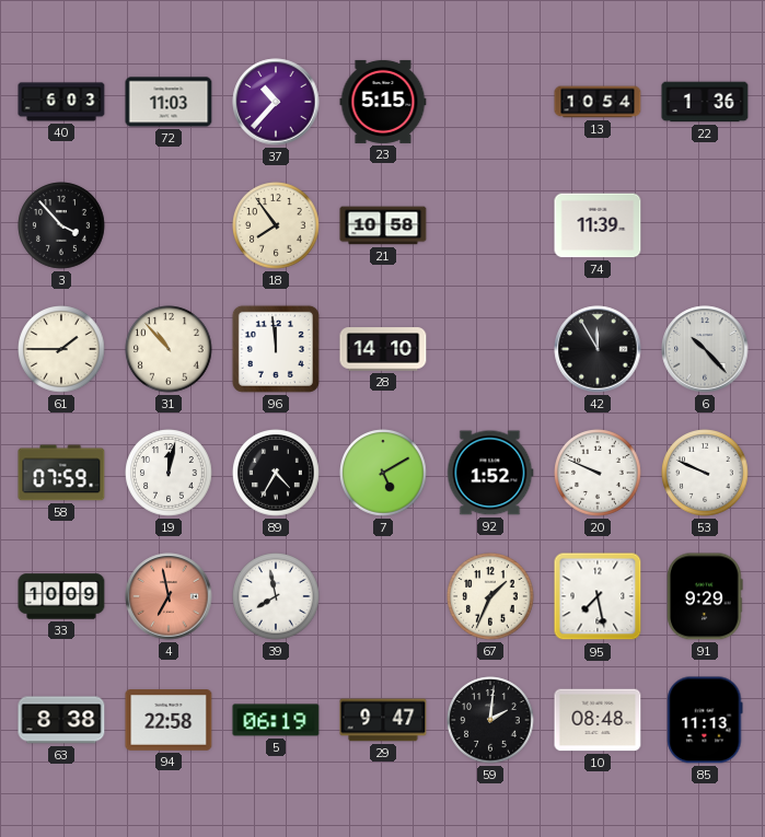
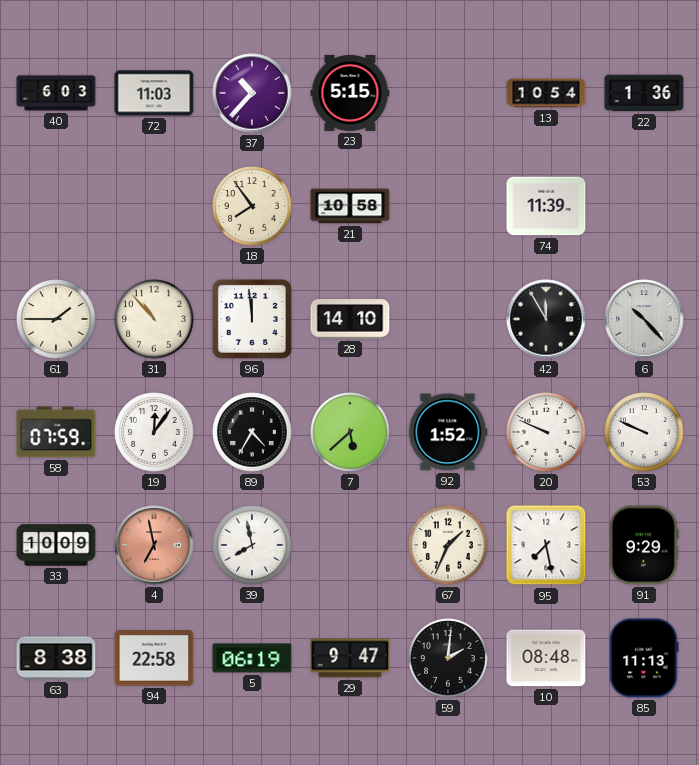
3: 3:53 -> none
19: 12:02 -> 12:06
7: 5:10 -> 5:38
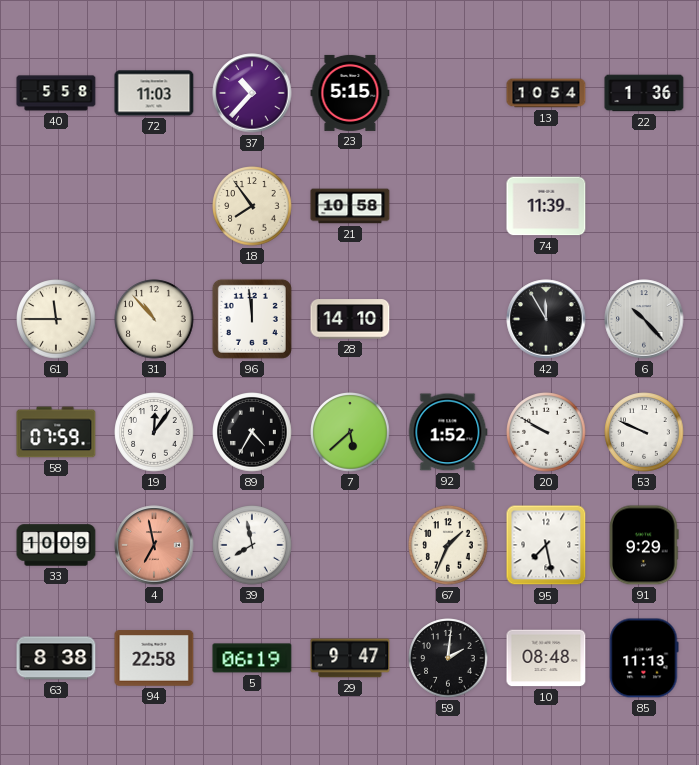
40: 6:03 -> 5:58
61: 1:45 -> 11:45
20: 9:49 -> 9:50
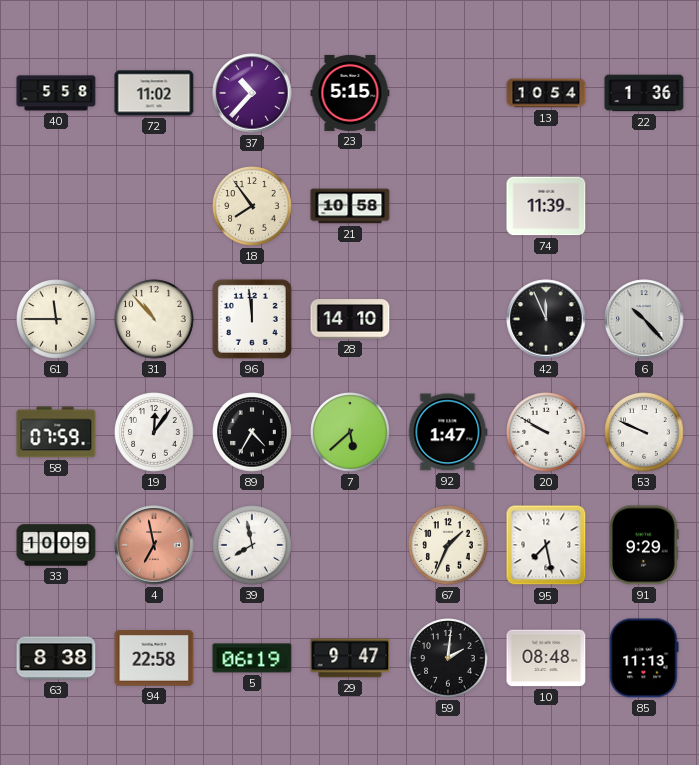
72: 11:03 -> 11:02
42: 11:55 -> 11:56
92: 1:52 -> 1:47
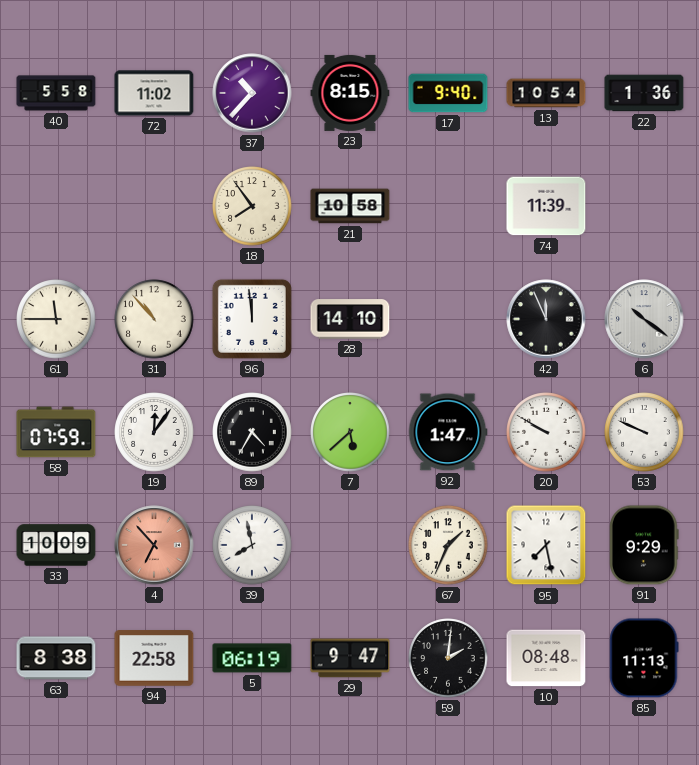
23: 5:15 -> 8:15
17: none -> 9:40
6: 10:23 -> 10:21
4: 6:58 -> 6:53
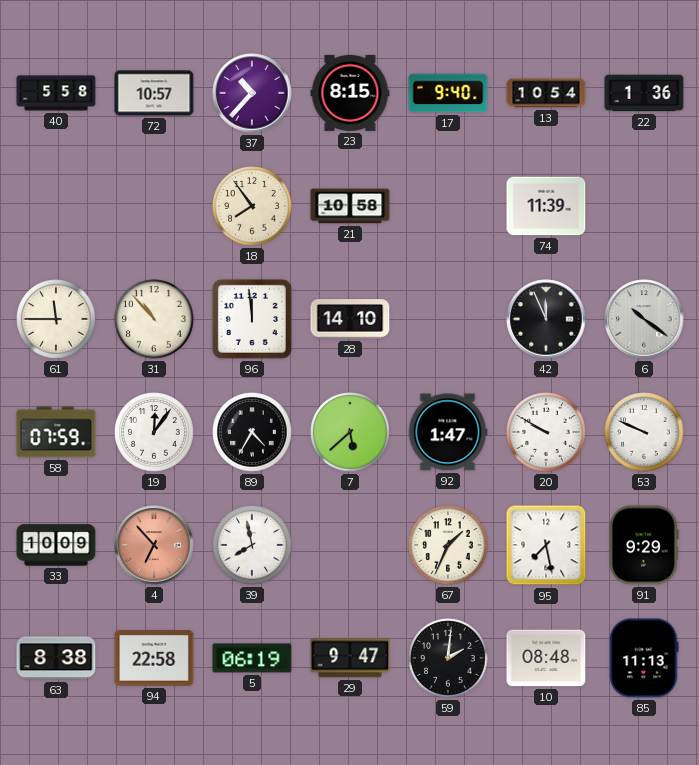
72: 11:02 -> 10:57
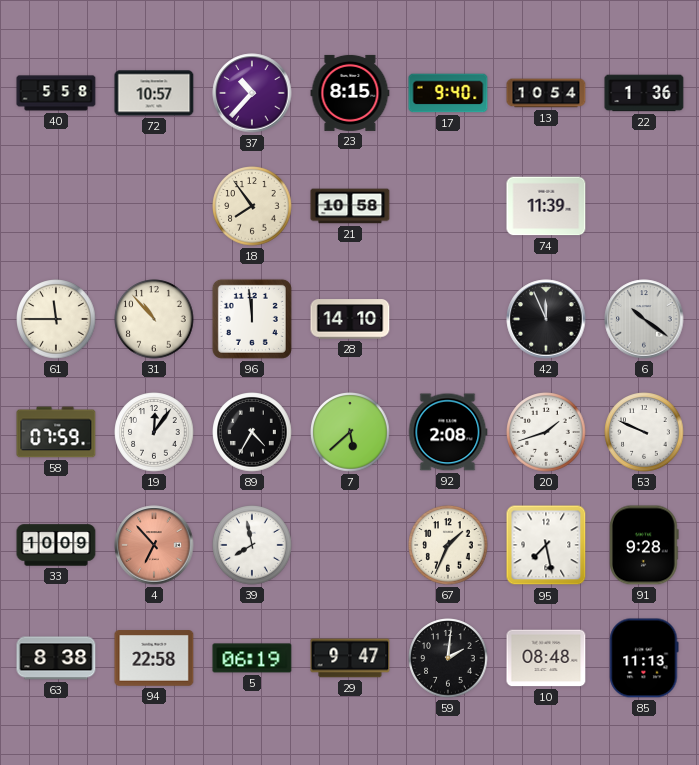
92: 1:47 -> 2:08
20: 9:50 -> 1:42
91: 9:29 -> 9:28
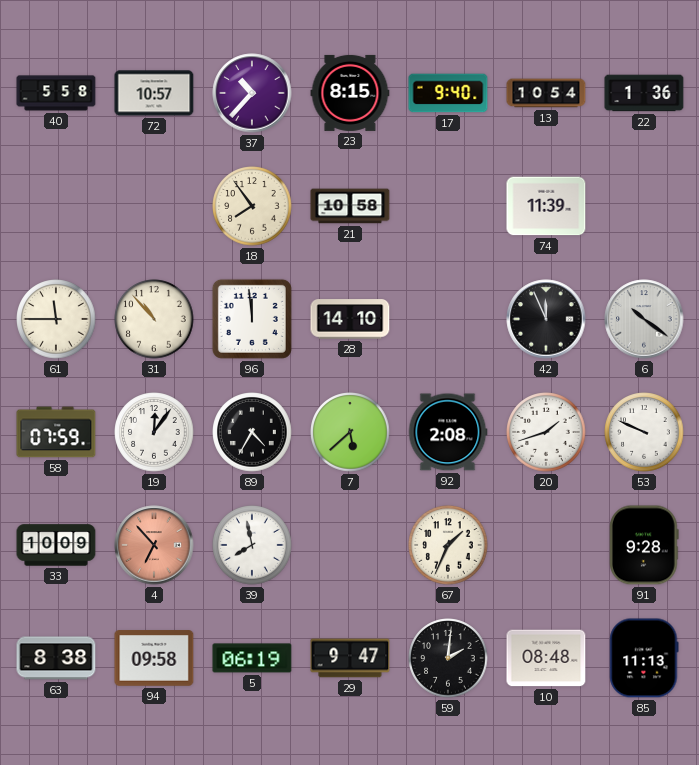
95: 7:28 -> none
94: 22:58 -> 09:58
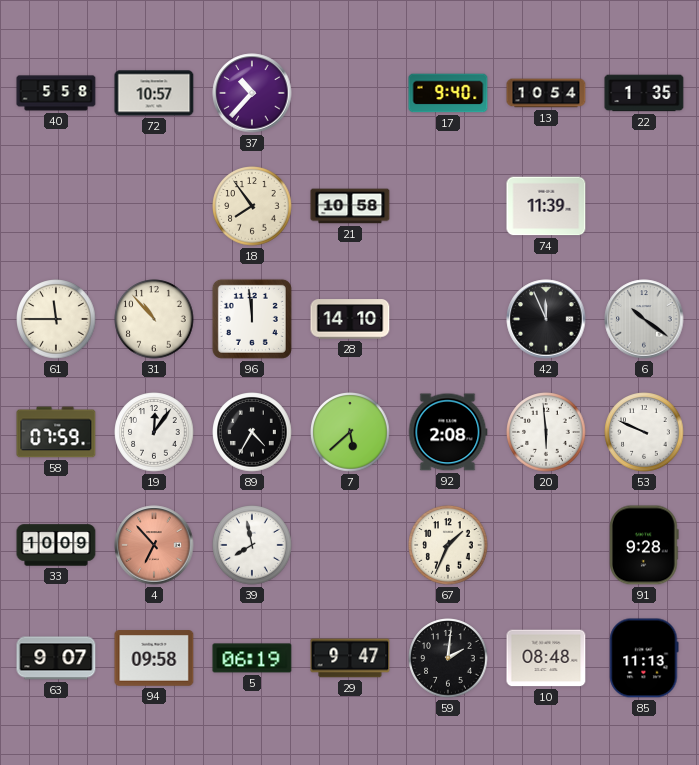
23: 8:15 -> none
22: 1:36 -> 1:35
20: 1:42 -> 5:59
63: 8:38 -> 9:07
